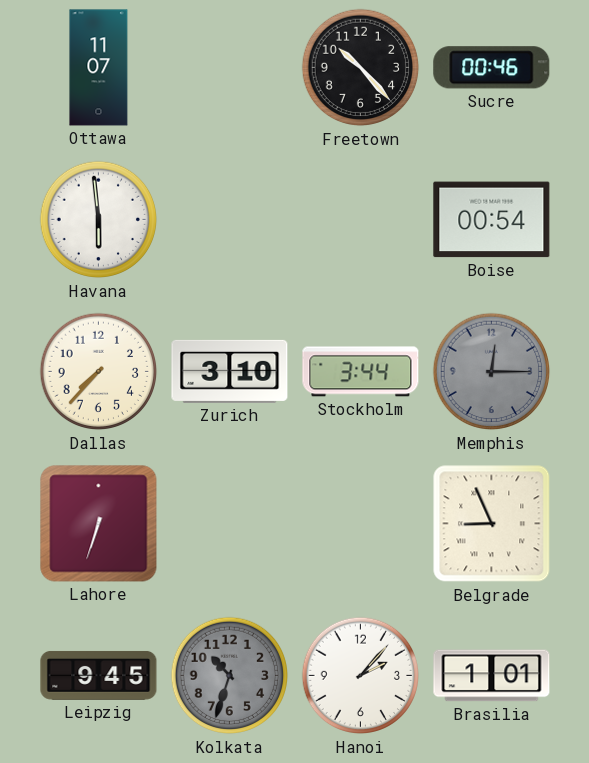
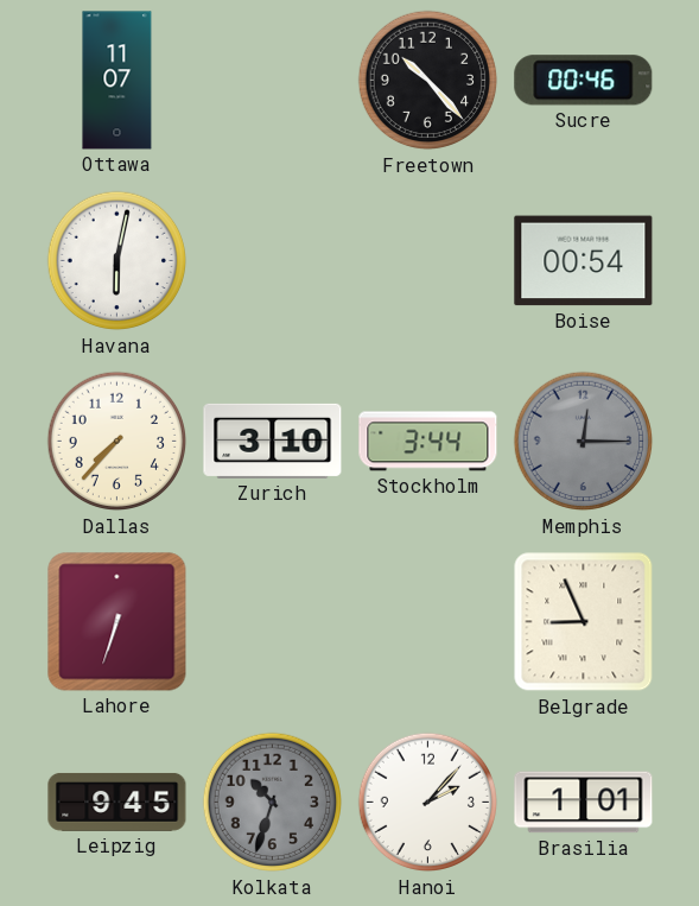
Havana: 5:59 -> 6:02
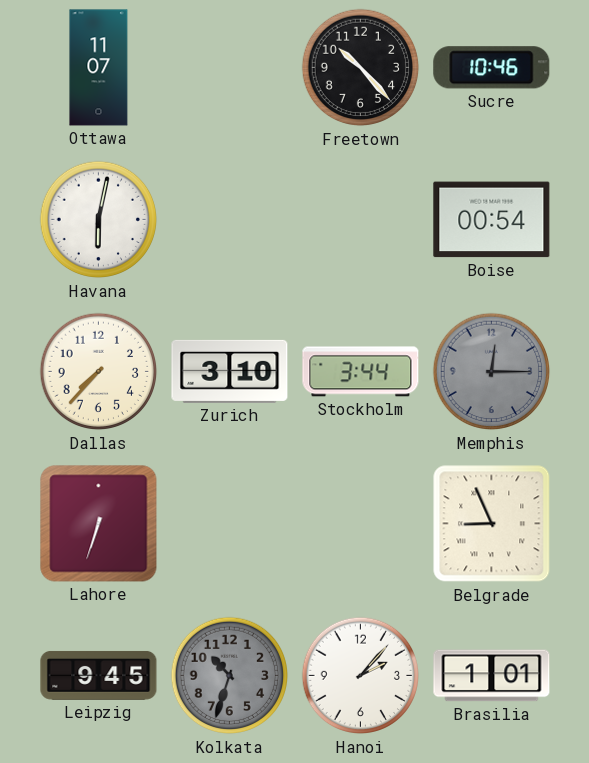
Sucre: 00:46 -> 10:46
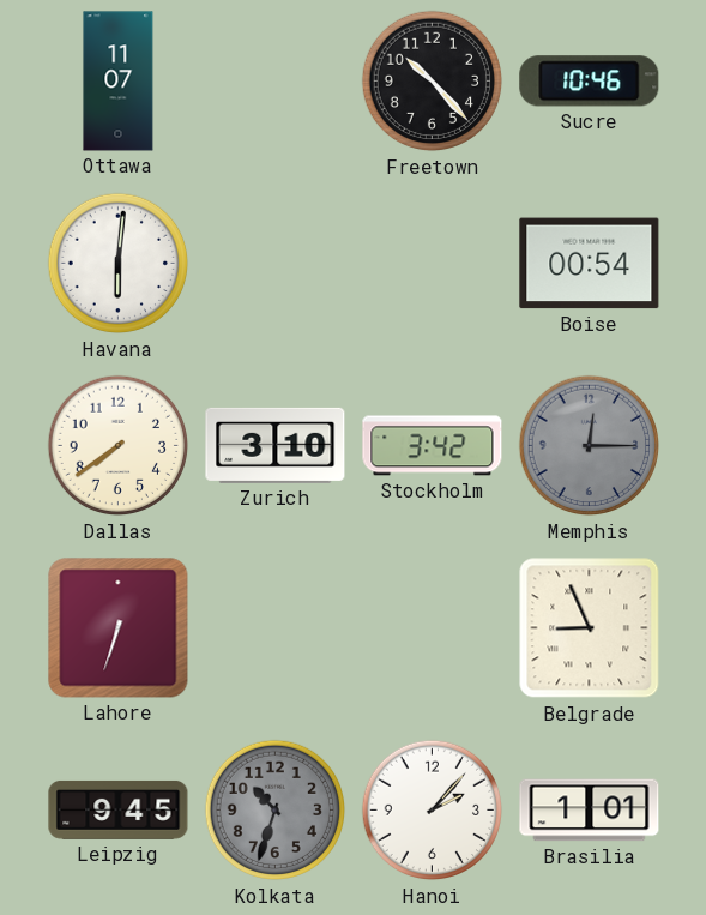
Havana: 6:02 -> 6:01
Dallas: 7:37 -> 7:39
Stockholm: 3:44 -> 3:42
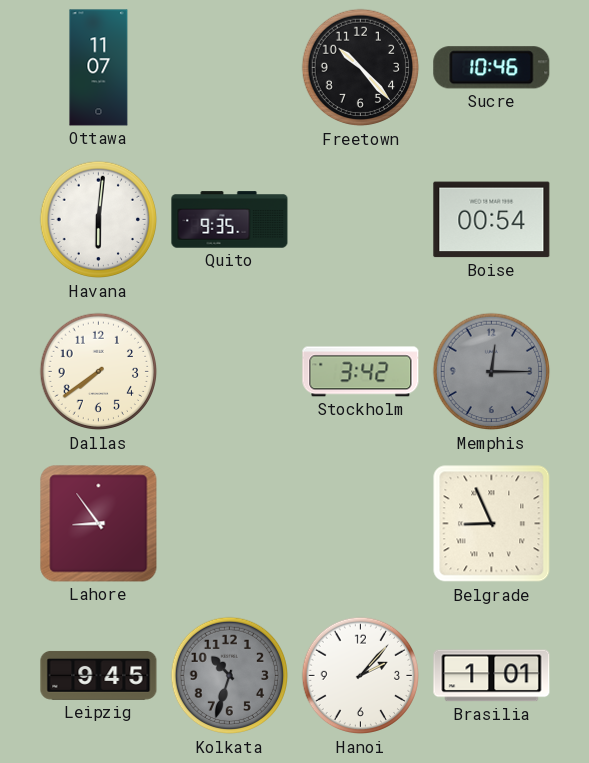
Quito: none -> 9:35
Zurich: 3:10 -> none
Lahore: 6:33 -> 8:54
